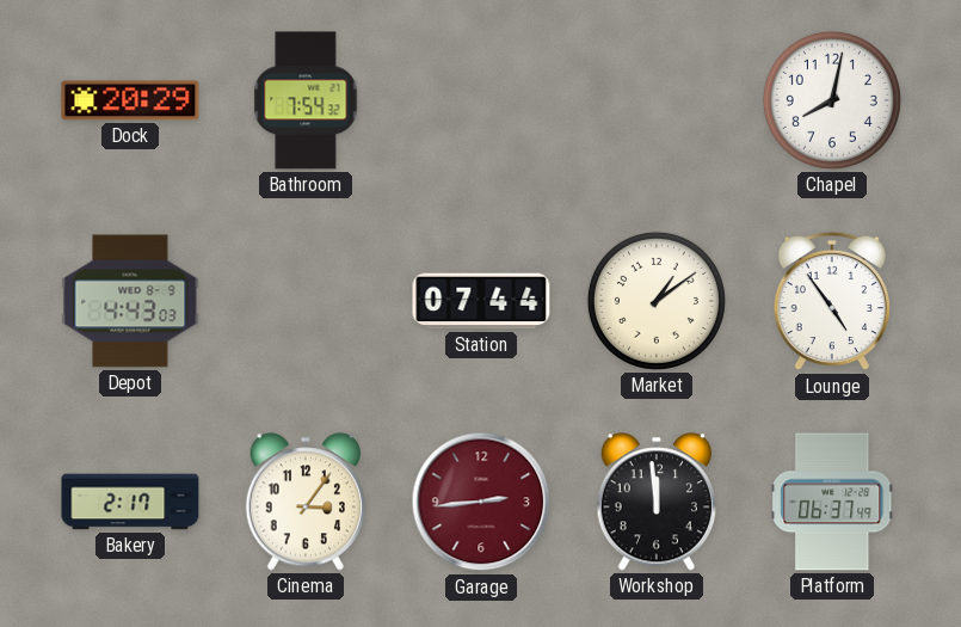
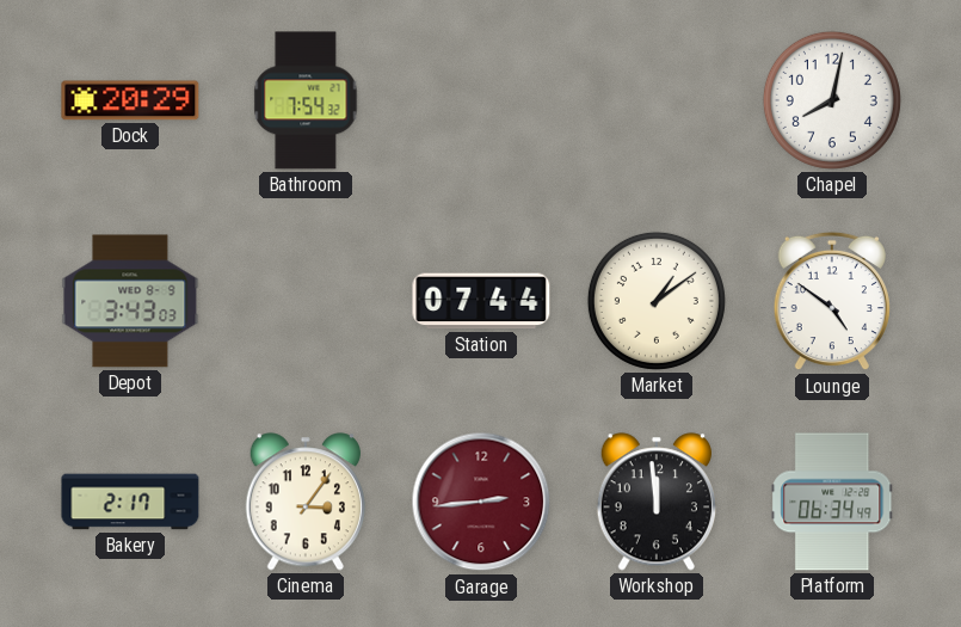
Depot: 4:43 -> 3:43
Lounge: 4:54 -> 4:51
Platform: 06:37 -> 06:34
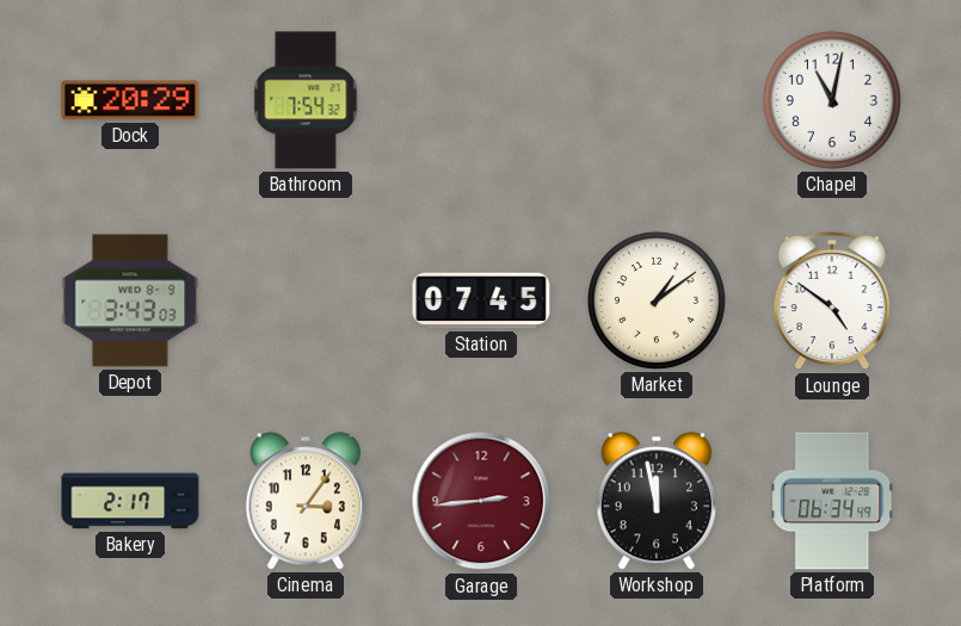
Chapel: 8:02 -> 11:02
Station: 07:44 -> 07:45
Workshop: 11:59 -> 11:58
